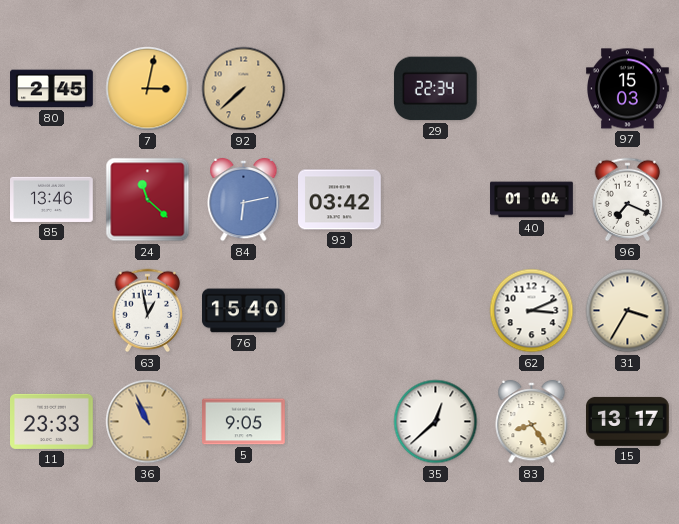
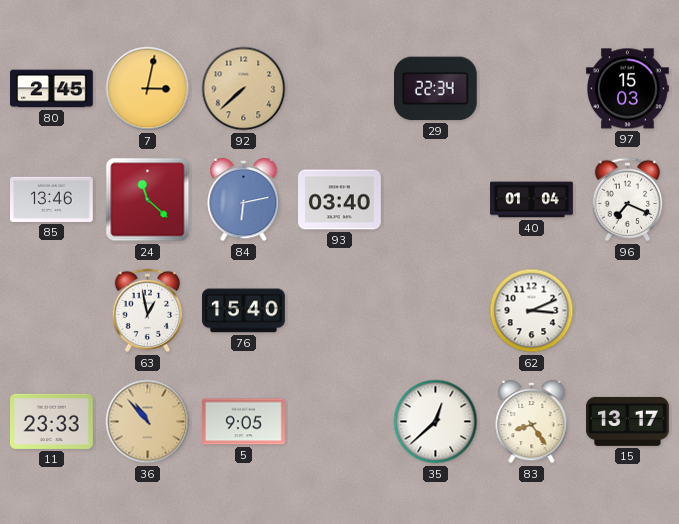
93: 03:42 -> 03:40
31: 3:35 -> none
36: 10:56 -> 10:53
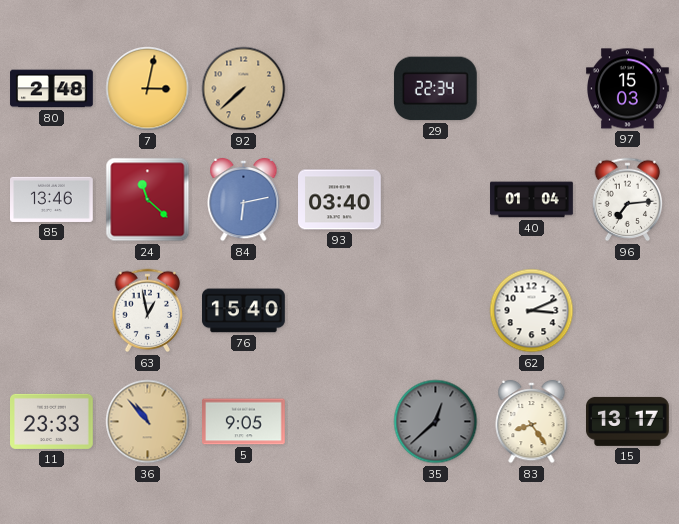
80: 2:45 -> 2:48
96: 7:19 -> 7:14
35 dial: white -> grey
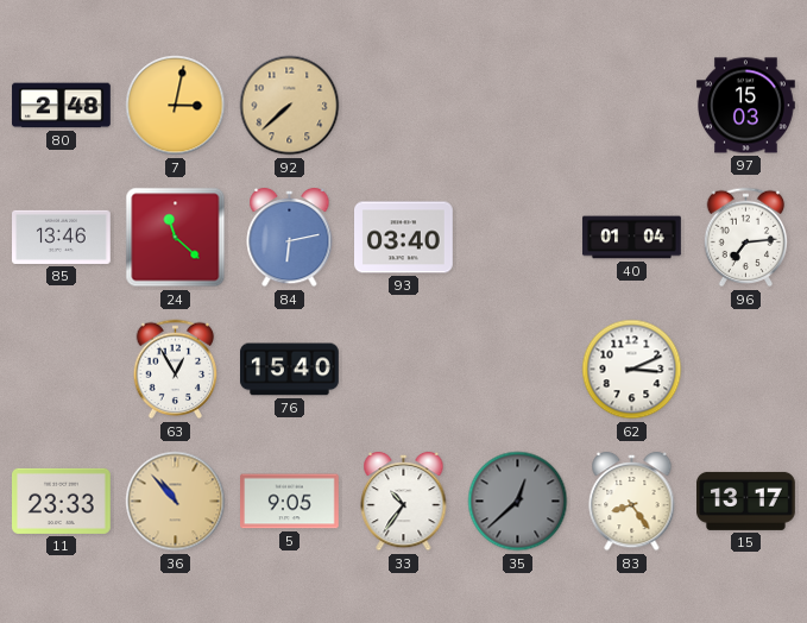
29: 22:34 -> none
63: 12:58 -> 12:55
33: none -> 10:36
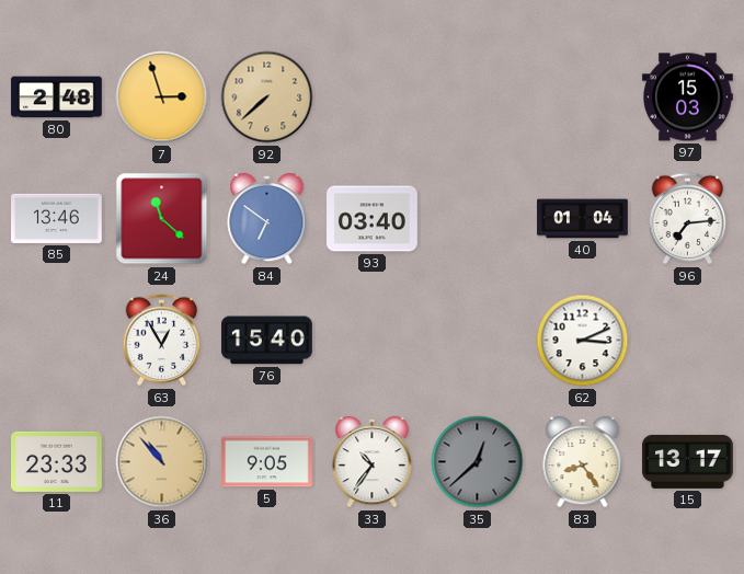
7: 3:02 -> 2:57
84: 6:13 -> 6:51
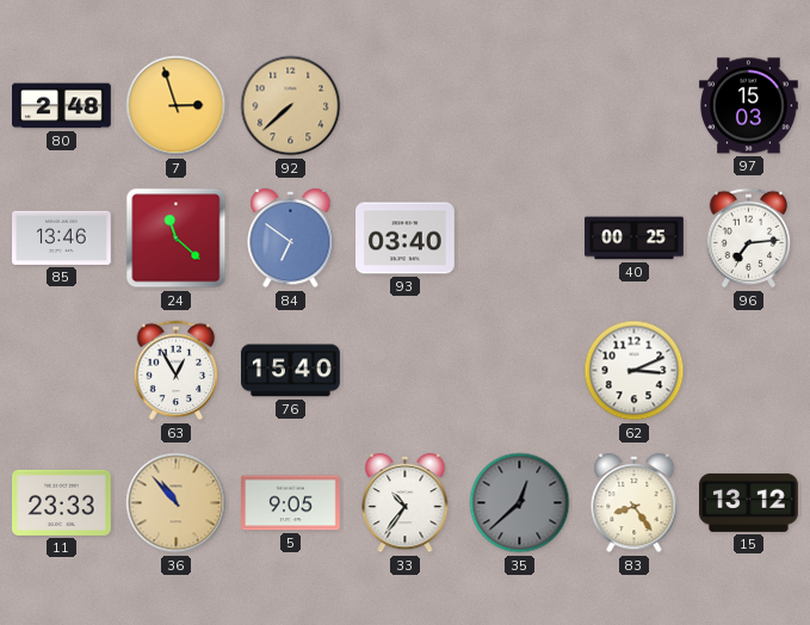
40: 01:04 -> 00:25
15: 13:17 -> 13:12
